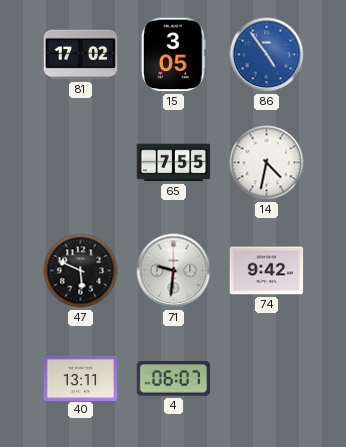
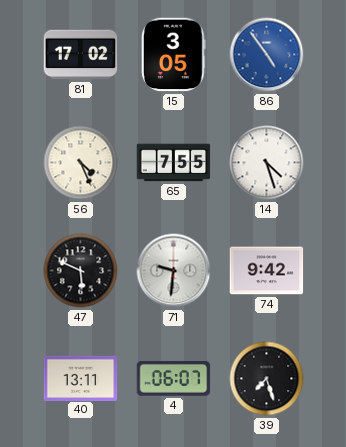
56: none -> 4:26
14: 4:32 -> 4:27
39: none -> 7:27
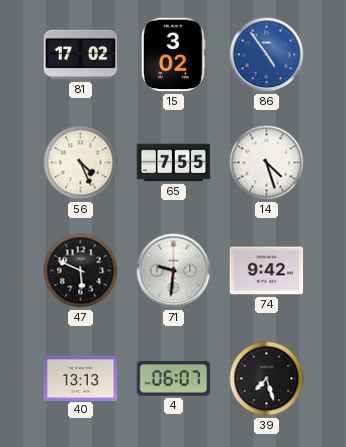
15: 3:05 -> 3:02
40: 13:11 -> 13:13
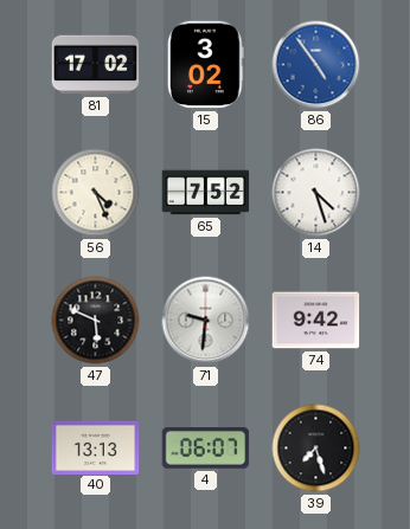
65: 7:55 -> 7:52
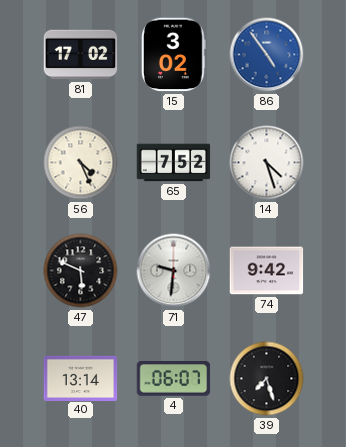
40: 13:13 -> 13:14
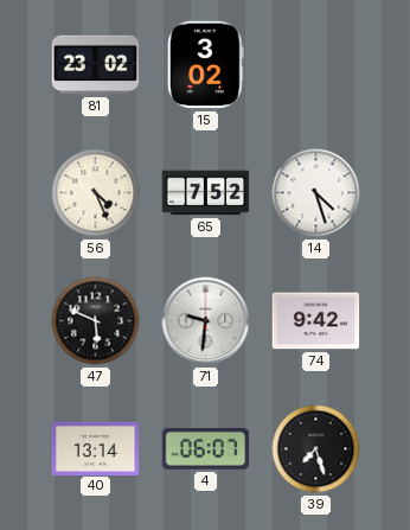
81: 17:02 -> 23:02
86: 4:54 -> none
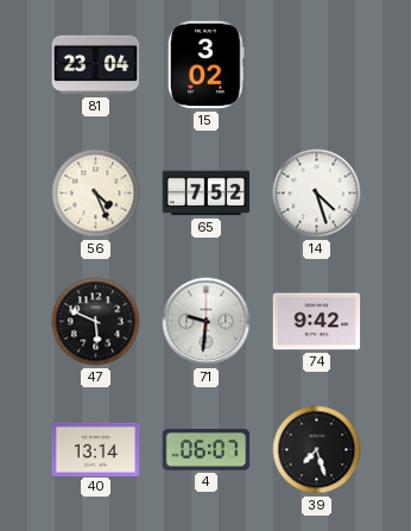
81: 23:02 -> 23:04
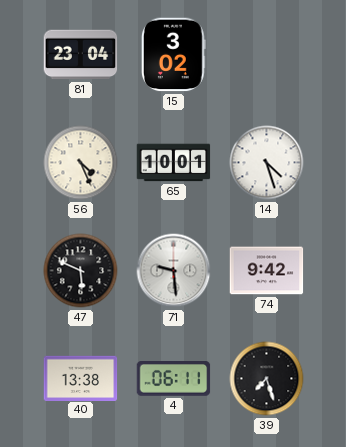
65: 7:52 -> 10:01
71: 9:31 -> 9:29
40: 13:14 -> 13:38
4: 06:07 -> 06:11
